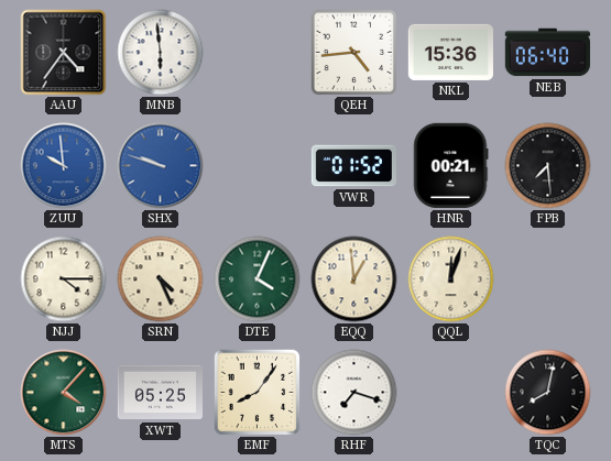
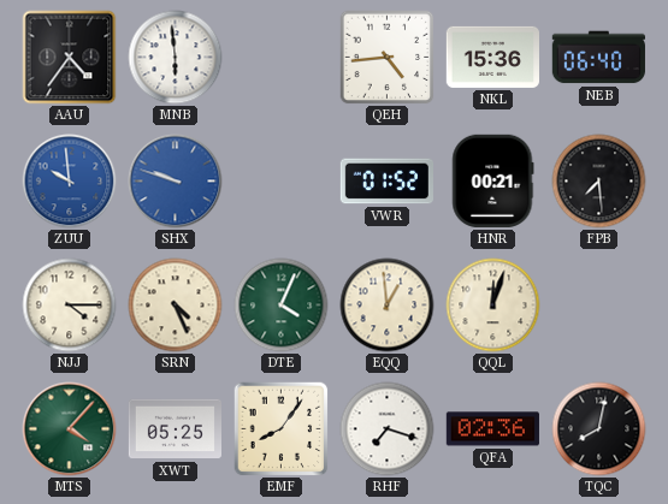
QFA: none -> 02:36
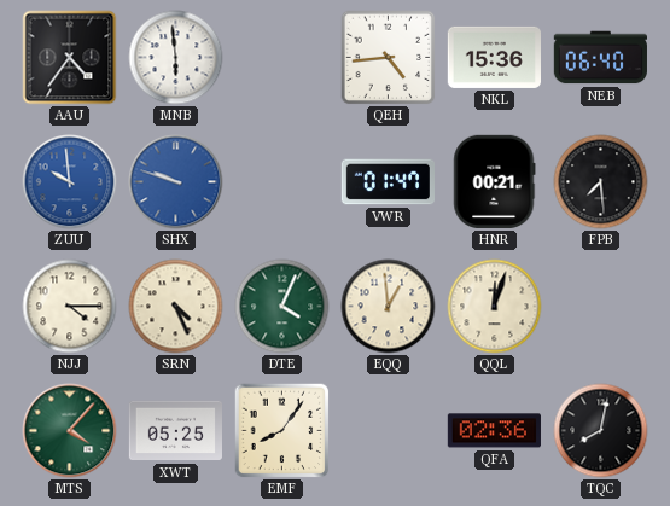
VWR: 01:52 -> 01:47
RHF: 7:18 -> none
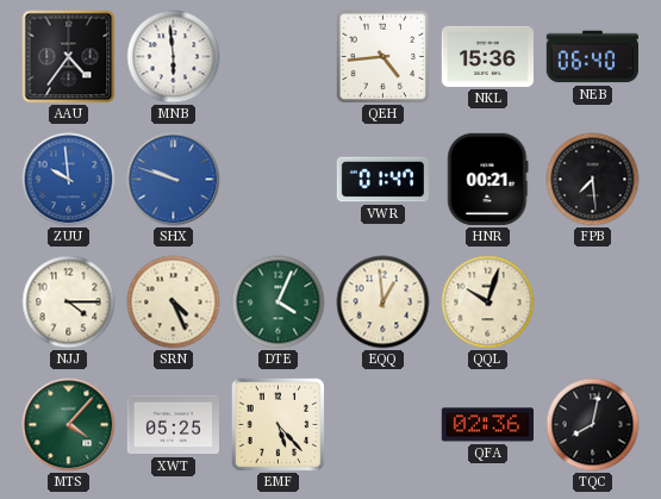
QQL: 12:03 -> 10:03
EMF: 8:06 -> 5:23
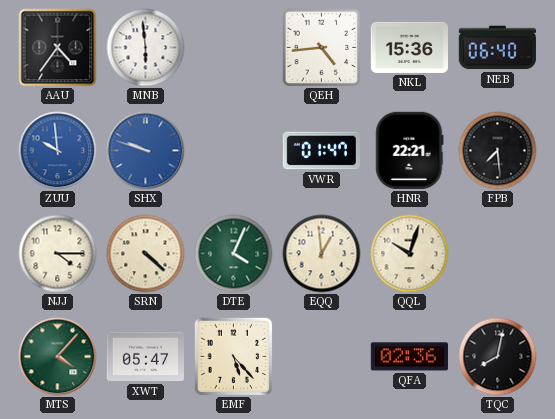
HNR: 00:21 -> 22:21
SRN: 4:26 -> 4:22
XWT: 05:25 -> 05:47
